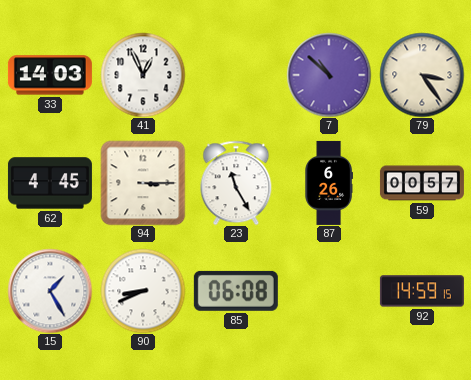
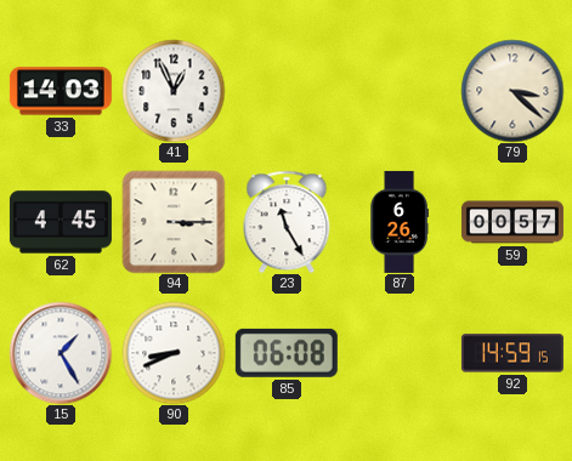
7: 10:52 -> none
79: 3:24 -> 3:22
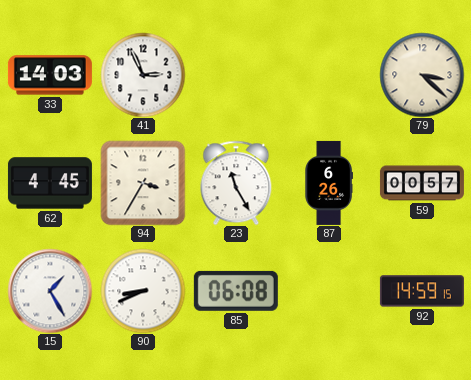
41: 12:56 -> 2:56
94: 3:15 -> 3:35
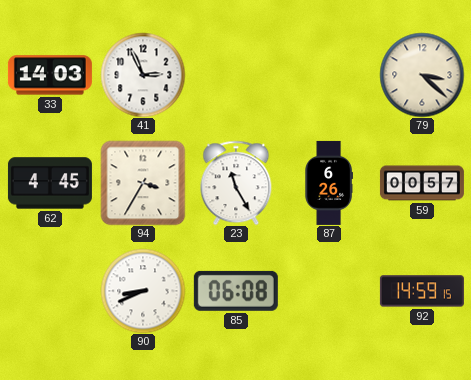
15: 1:25 -> none
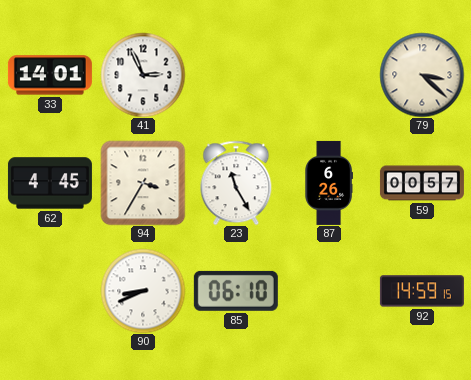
33: 14:03 -> 14:01
85: 06:08 -> 06:10
